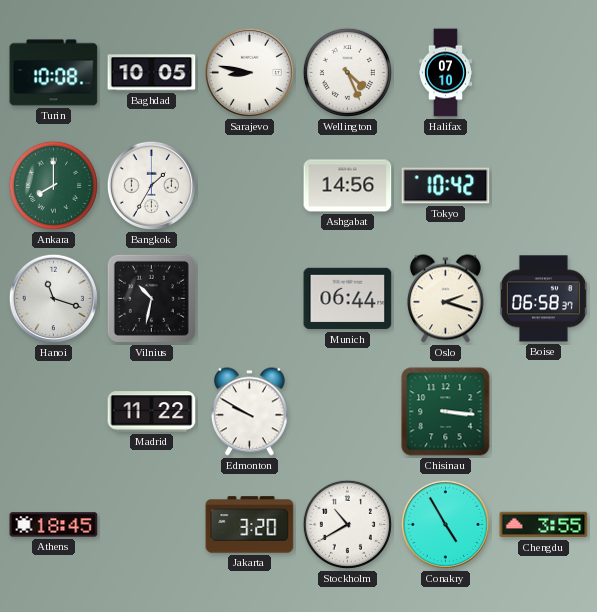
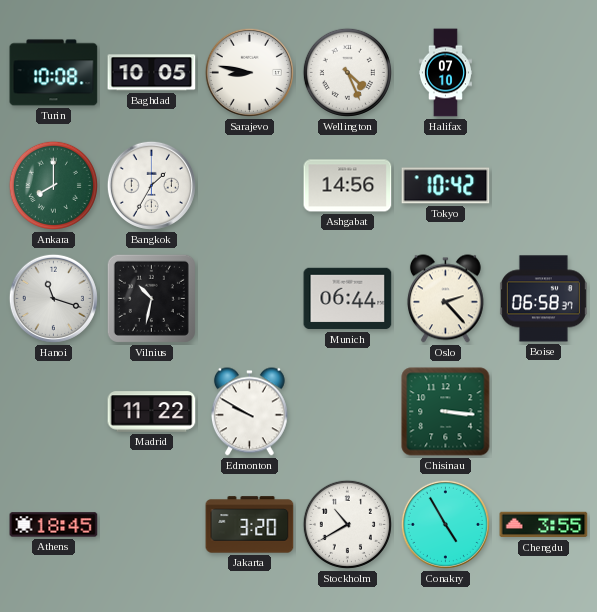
Oslo: 2:18 -> 2:23
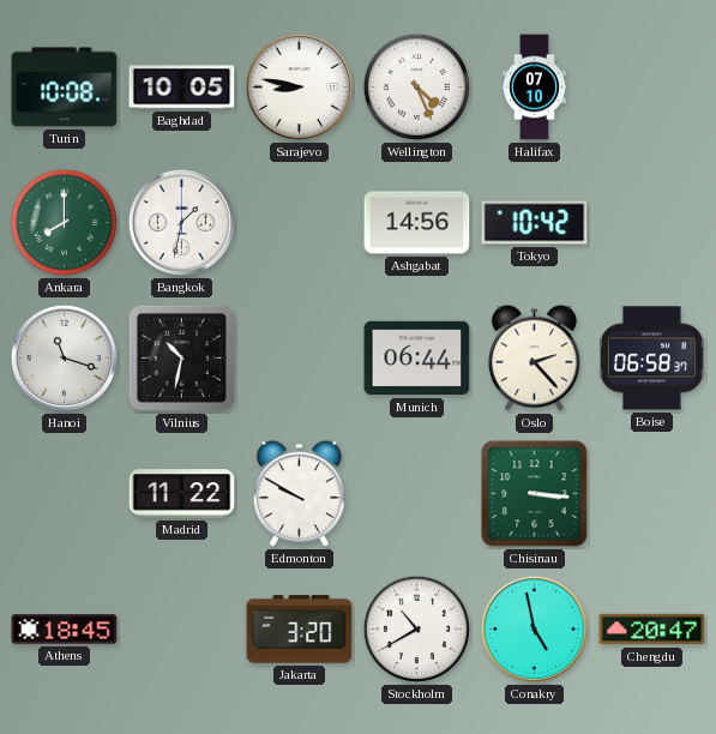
Bangkok: 1:35 -> 1:32
Conakry: 4:55 -> 4:58
Chengdu: 3:55 -> 20:47
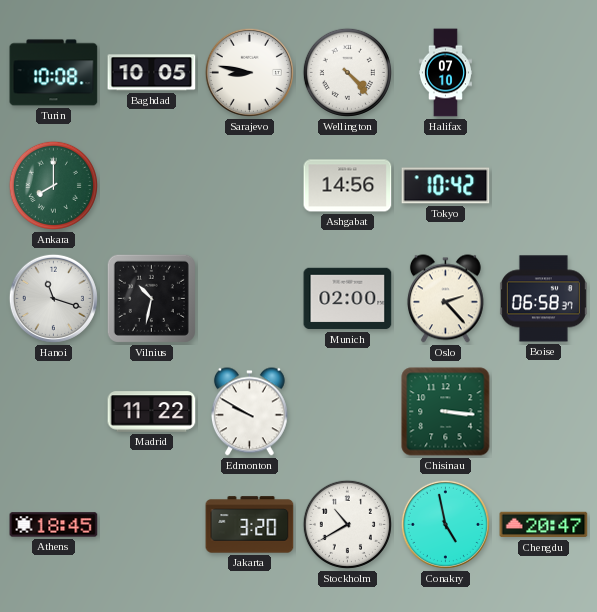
Wellington: 4:26 -> 4:23
Bangkok: 1:32 -> none
Munich: 06:44 -> 02:00
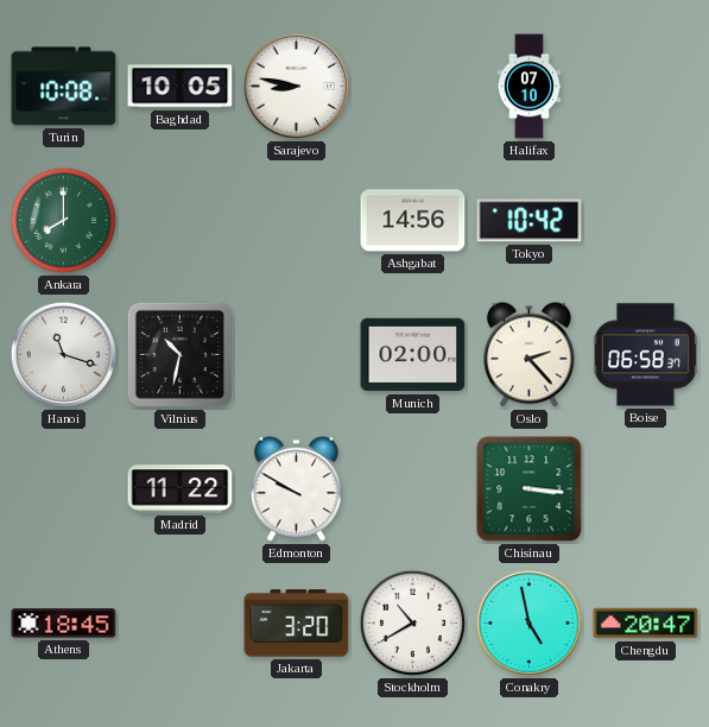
Wellington: 4:23 -> none
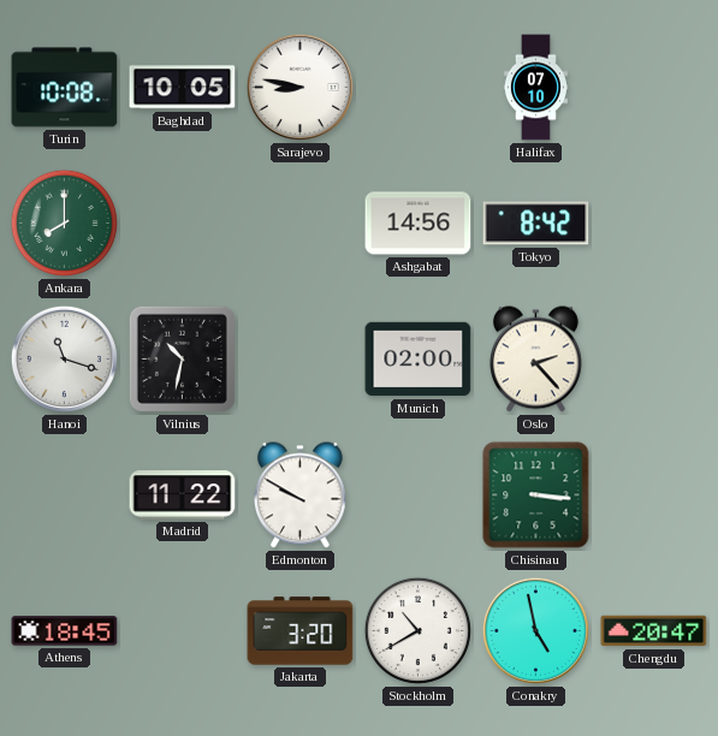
Tokyo: 10:42 -> 8:42
Boise: 06:58 -> none
